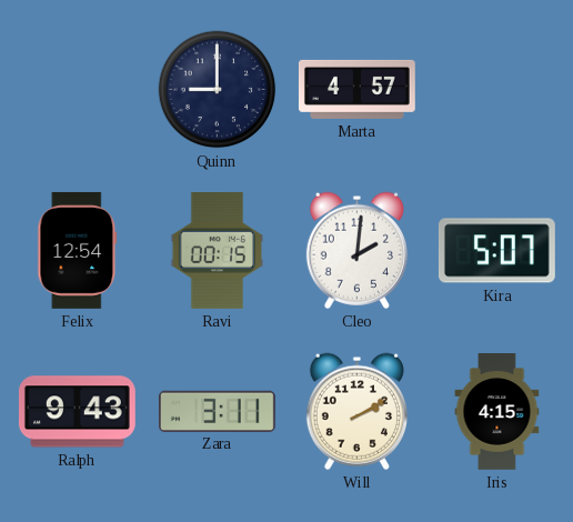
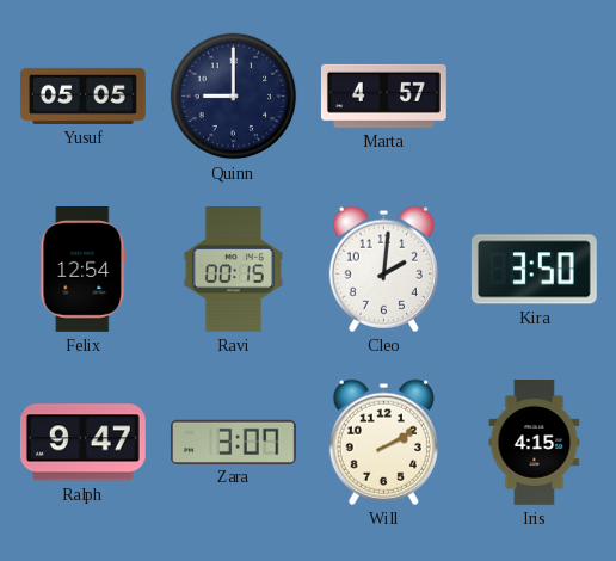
Yusuf: none -> 05:05
Kira: 5:07 -> 3:50
Ralph: 9:43 -> 9:47
Zara: 3:11 -> 3:07
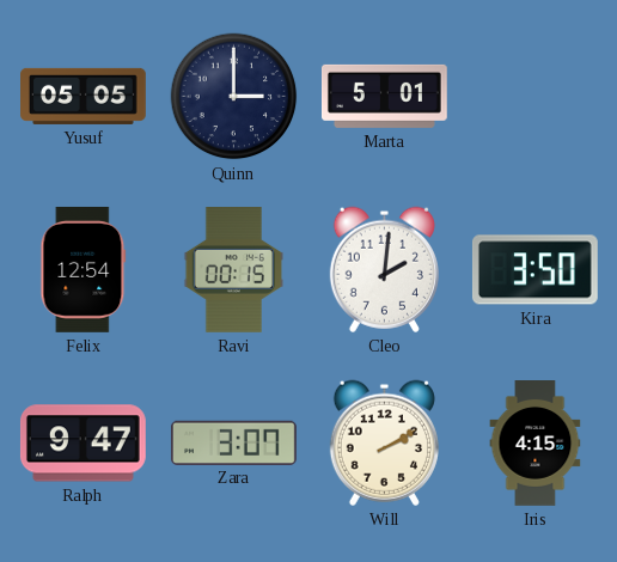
Quinn: 9:00 -> 3:00
Marta: 4:57 -> 5:01
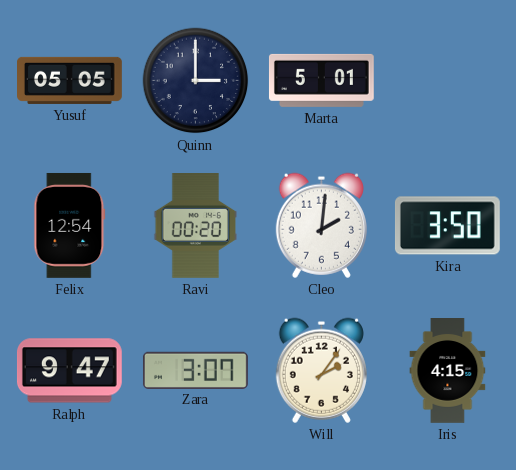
Ravi: 00:15 -> 00:20
Will: 2:10 -> 2:06
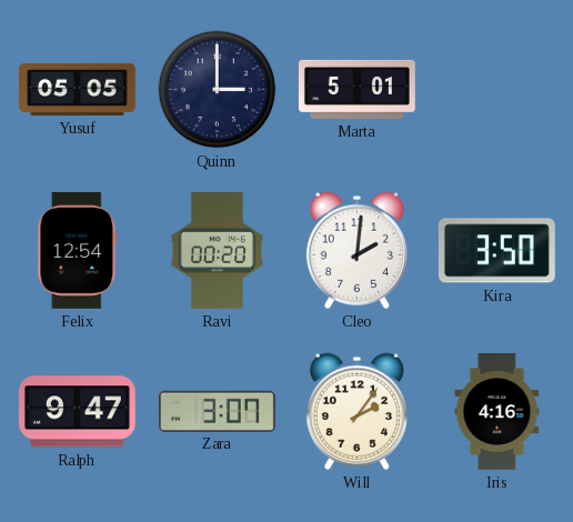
Iris: 4:15 -> 4:16
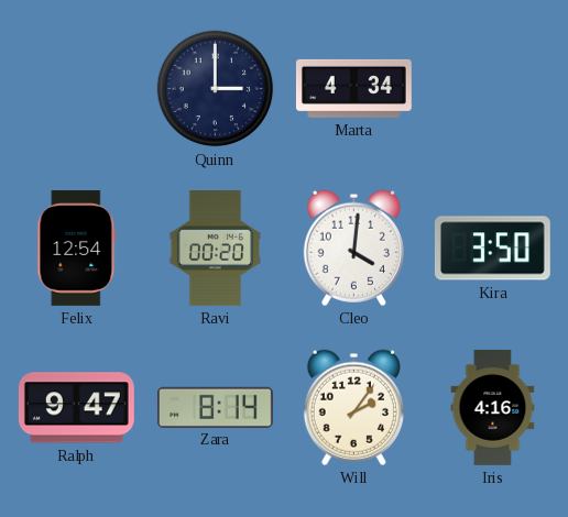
Yusuf: 05:05 -> none
Marta: 5:01 -> 4:34
Cleo: 2:01 -> 4:01
Zara: 3:07 -> 8:14
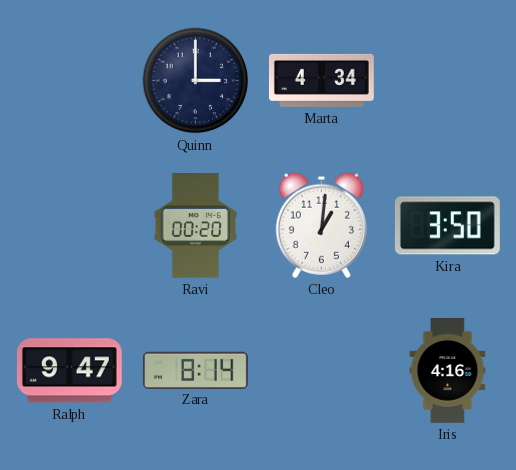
Felix: 12:54 -> none
Cleo: 4:01 -> 1:01
Will: 2:06 -> none
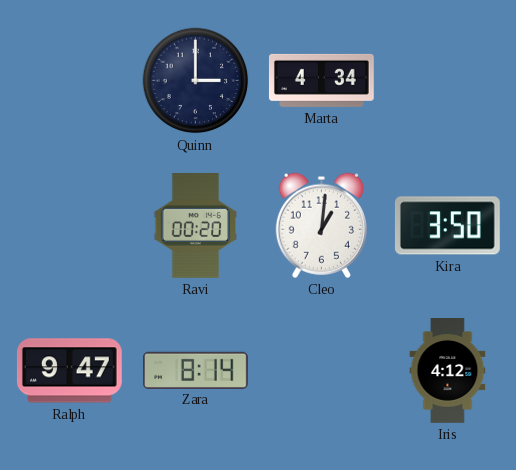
Iris: 4:16 -> 4:12
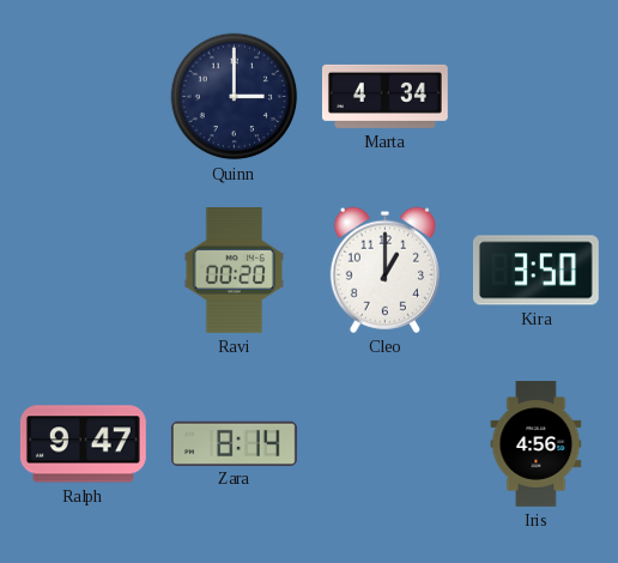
Cleo: 1:01 -> 1:00
Iris: 4:12 -> 4:56
